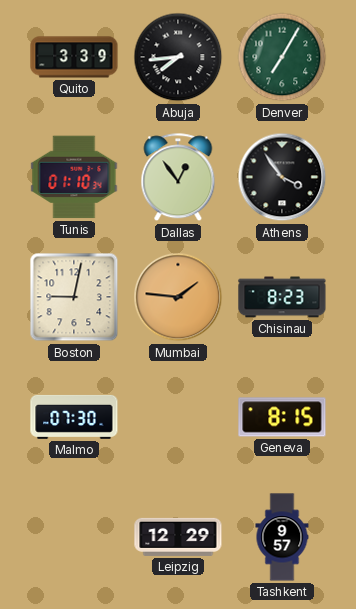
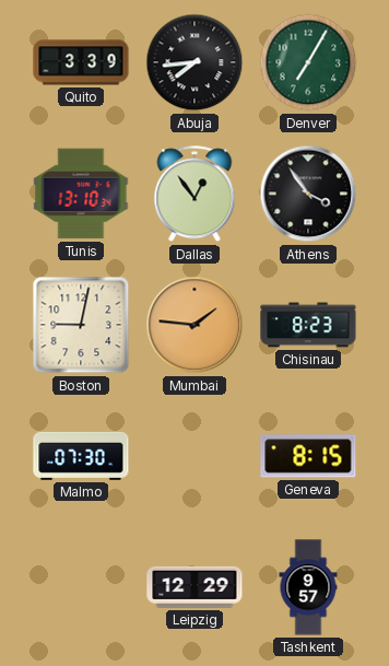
Tunis: 01:10 -> 13:10
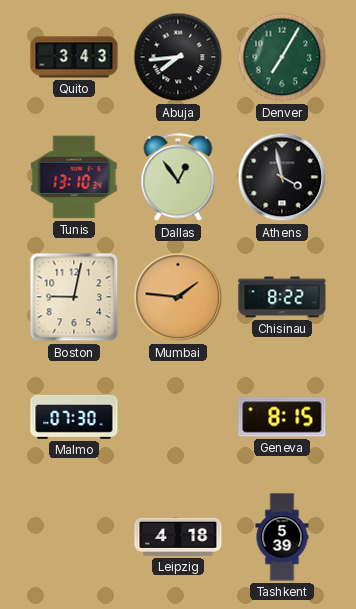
Quito: 3:39 -> 3:43
Athens: 3:54 -> 3:58
Chisinau: 8:23 -> 8:22
Leipzig: 12:29 -> 4:18
Tashkent: 9:57 -> 5:39
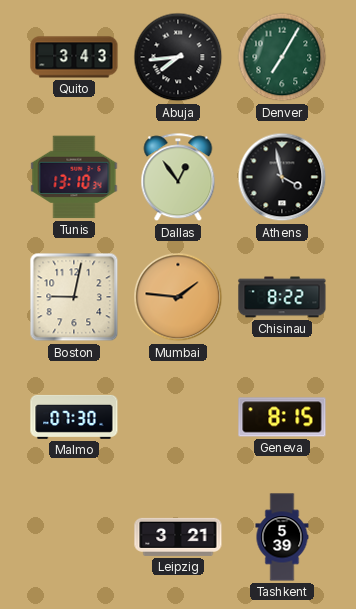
Leipzig: 4:18 -> 3:21
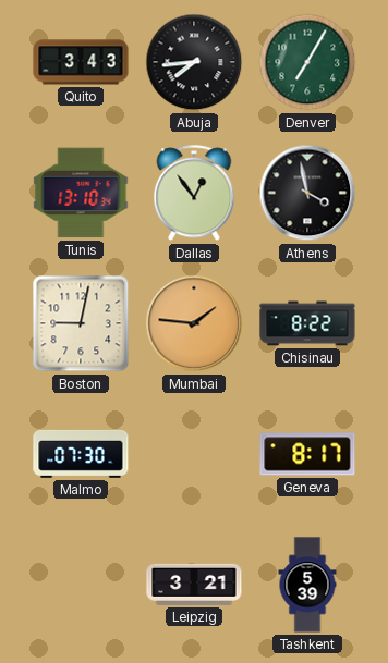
Geneva: 8:15 -> 8:17
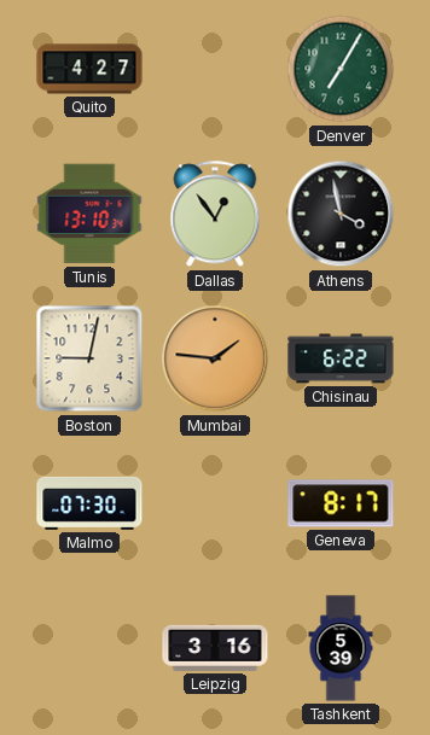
Quito: 3:43 -> 4:27
Abuja: 7:44 -> none
Chisinau: 8:22 -> 6:22
Leipzig: 3:21 -> 3:16
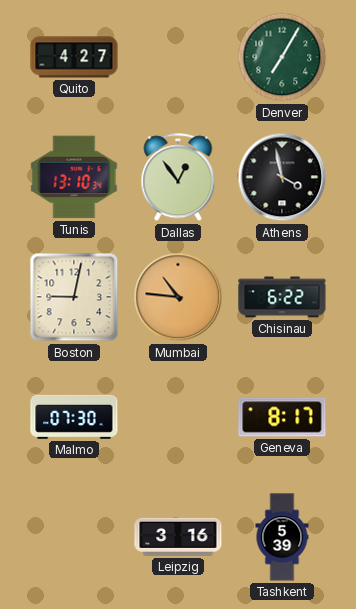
Mumbai: 1:46 -> 10:46
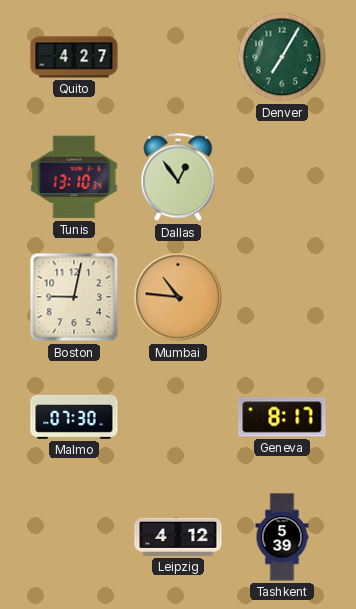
Athens: 3:58 -> none
Chisinau: 6:22 -> none
Leipzig: 3:16 -> 4:12
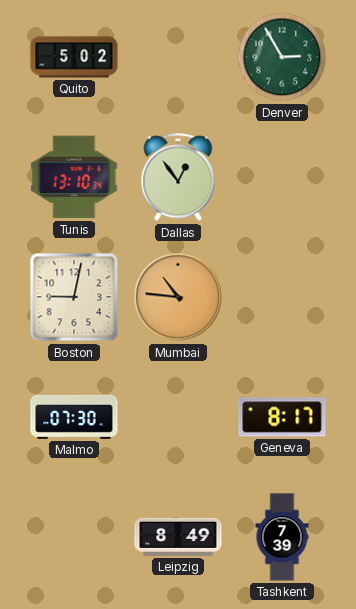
Quito: 4:27 -> 5:02
Denver: 7:05 -> 2:55
Leipzig: 4:12 -> 8:49
Tashkent: 5:39 -> 7:39
